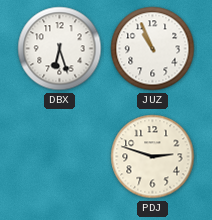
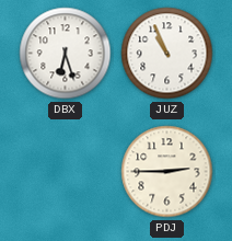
PDJ: 2:48 -> 2:45
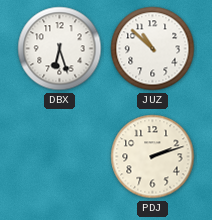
JUZ: 10:56 -> 10:52
PDJ: 2:45 -> 2:12
